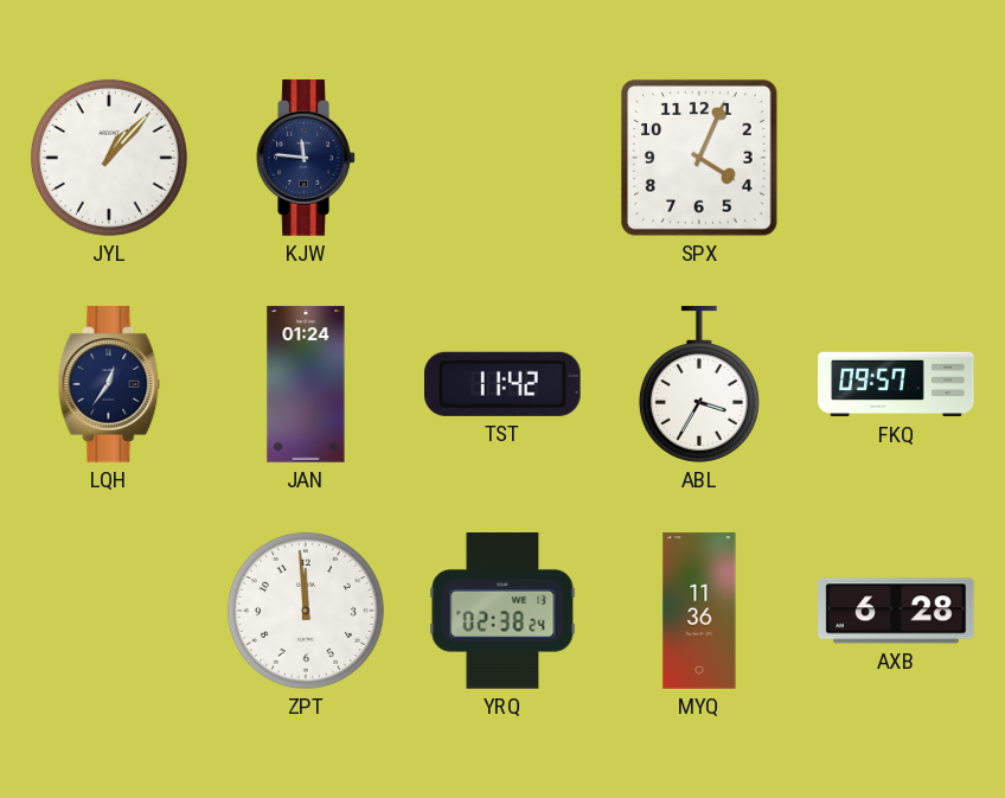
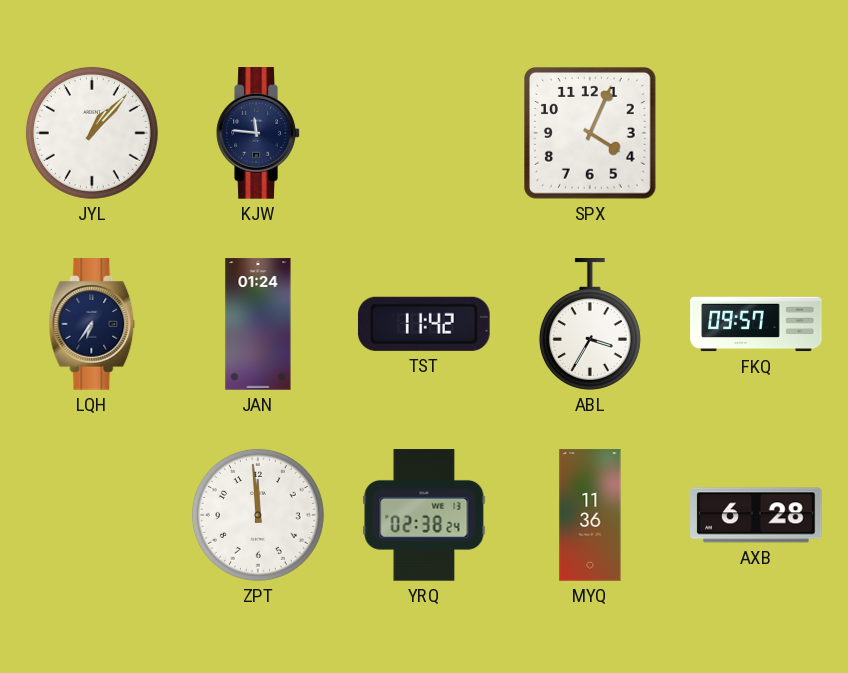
LQH: 12:36 -> 6:36
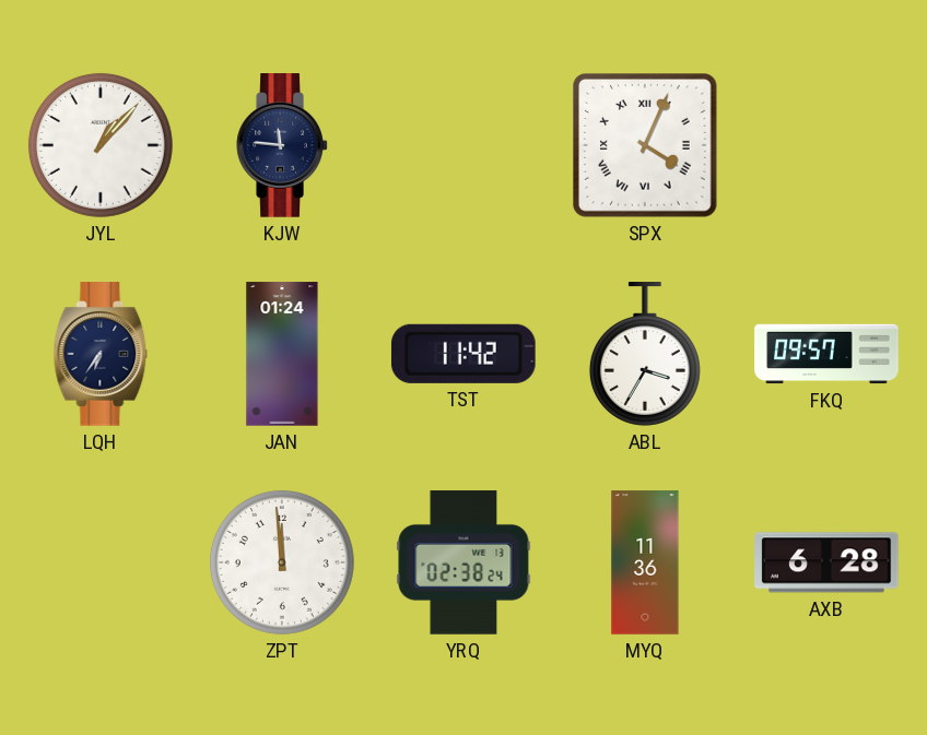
SPX numerals: Arabic -> Roman
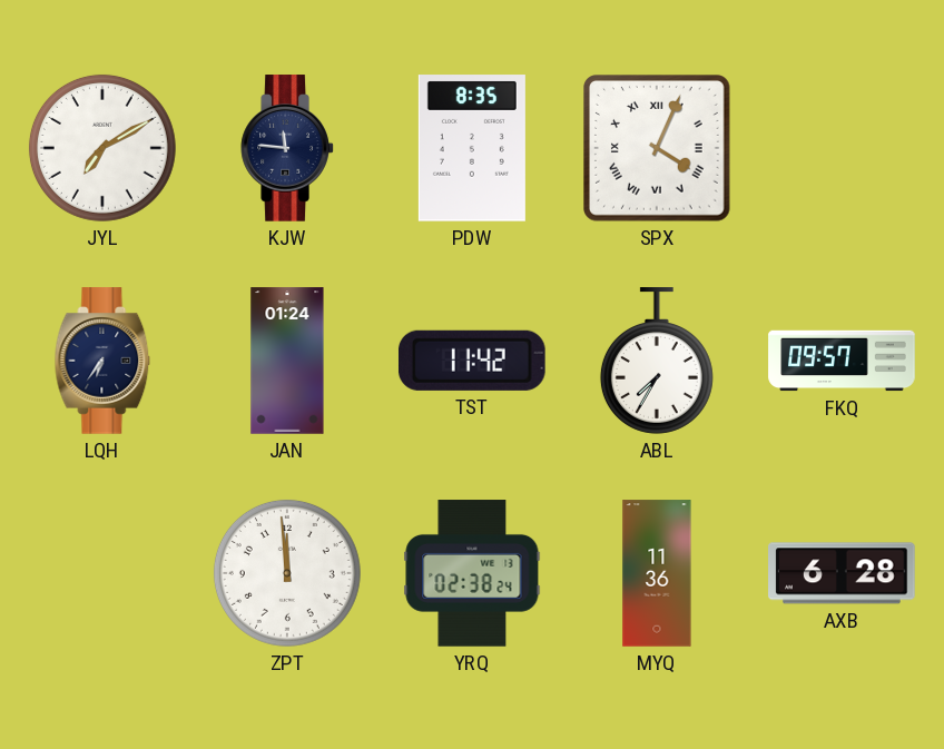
JYL: 1:07 -> 7:10
PDW: none -> 8:35
ABL: 3:35 -> 7:35
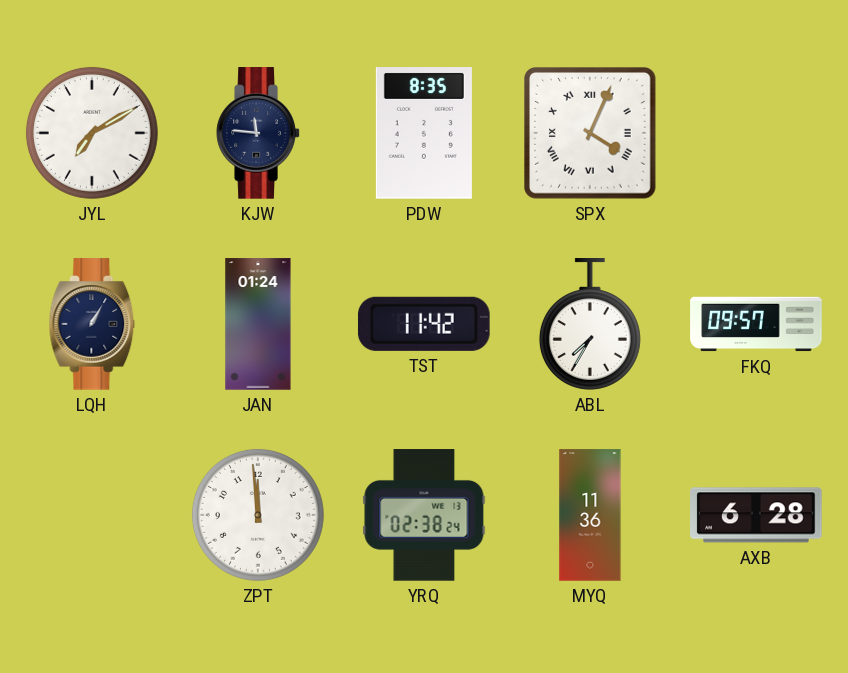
LQH: 6:36 -> 1:05
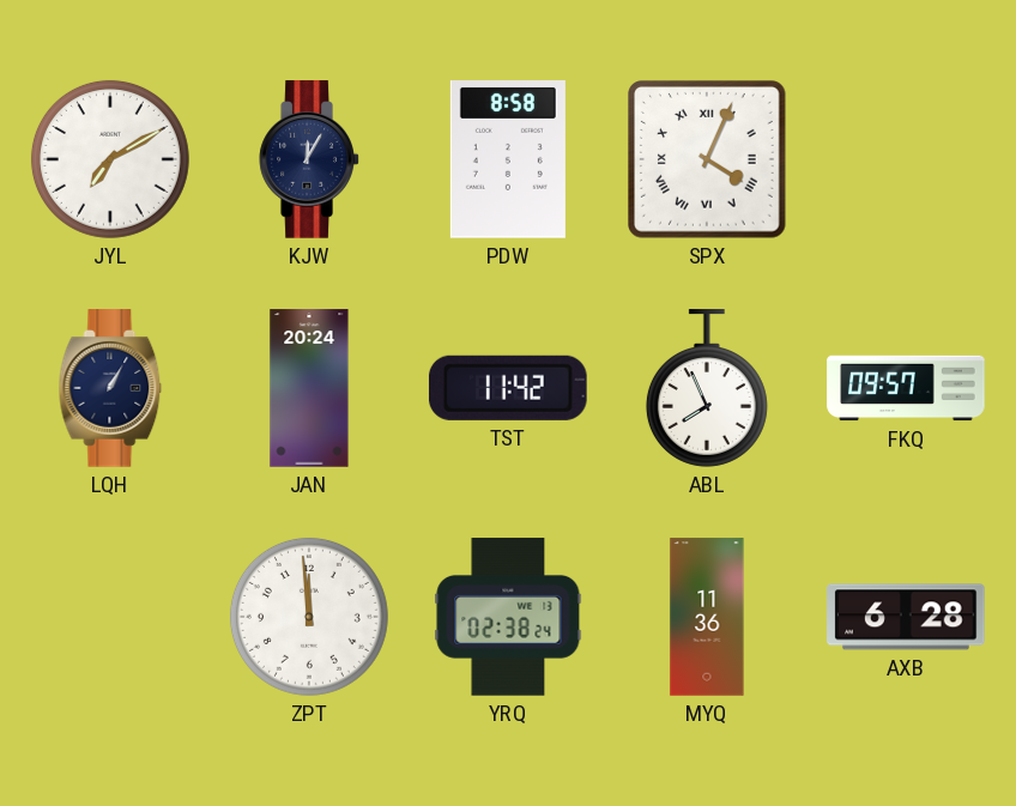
KJW: 11:46 -> 12:05
PDW: 8:35 -> 8:58
JAN: 01:24 -> 20:24
ABL: 7:35 -> 7:56
